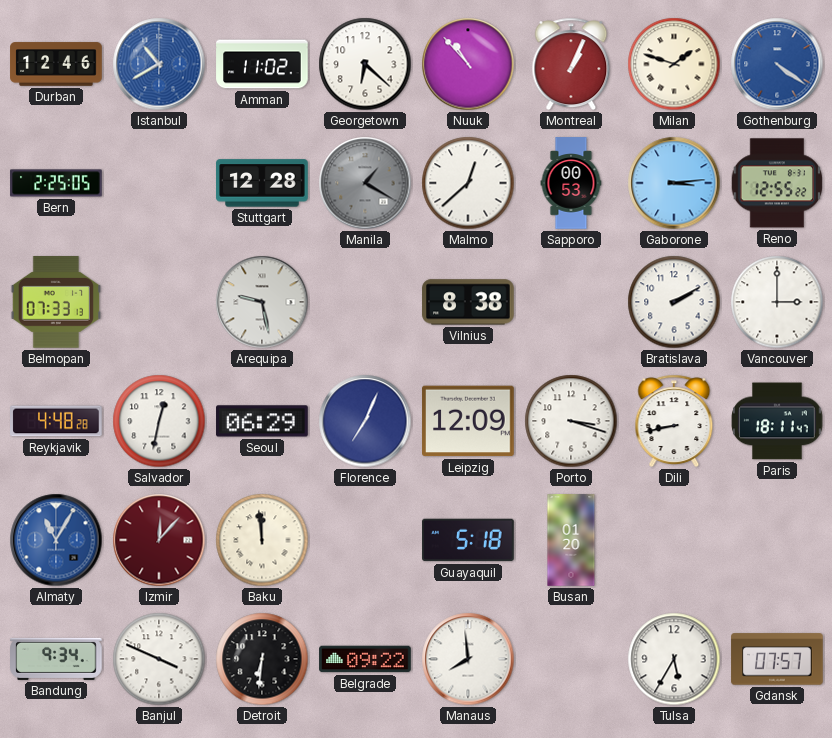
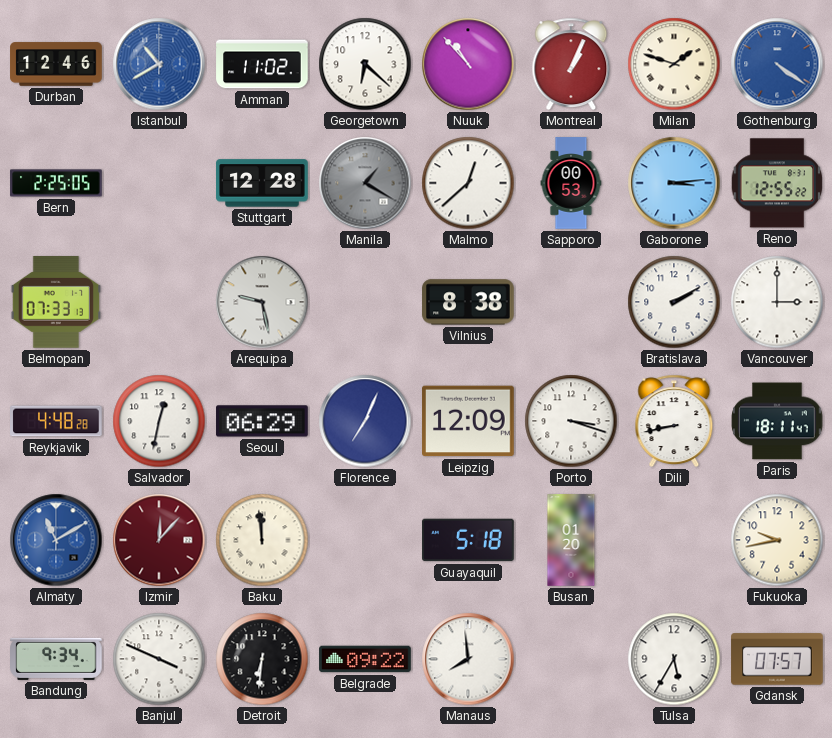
Almaty: 11:05 -> 11:10
Fukuoka: none -> 9:43
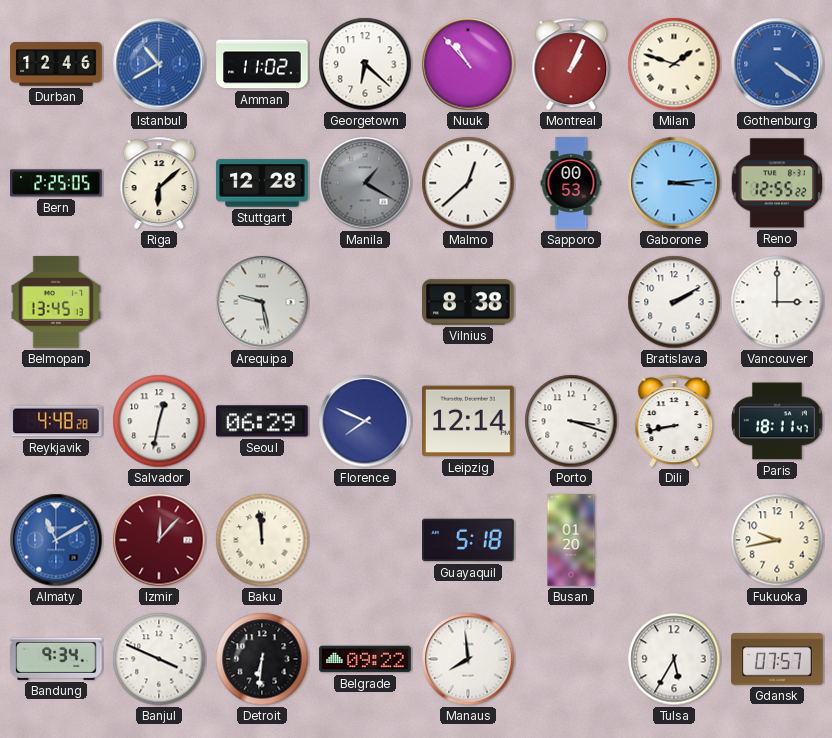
Riga: none -> 6:08
Belmopan: 07:33 -> 13:45
Florence: 7:04 -> 7:49
Leipzig: 12:09 -> 12:14
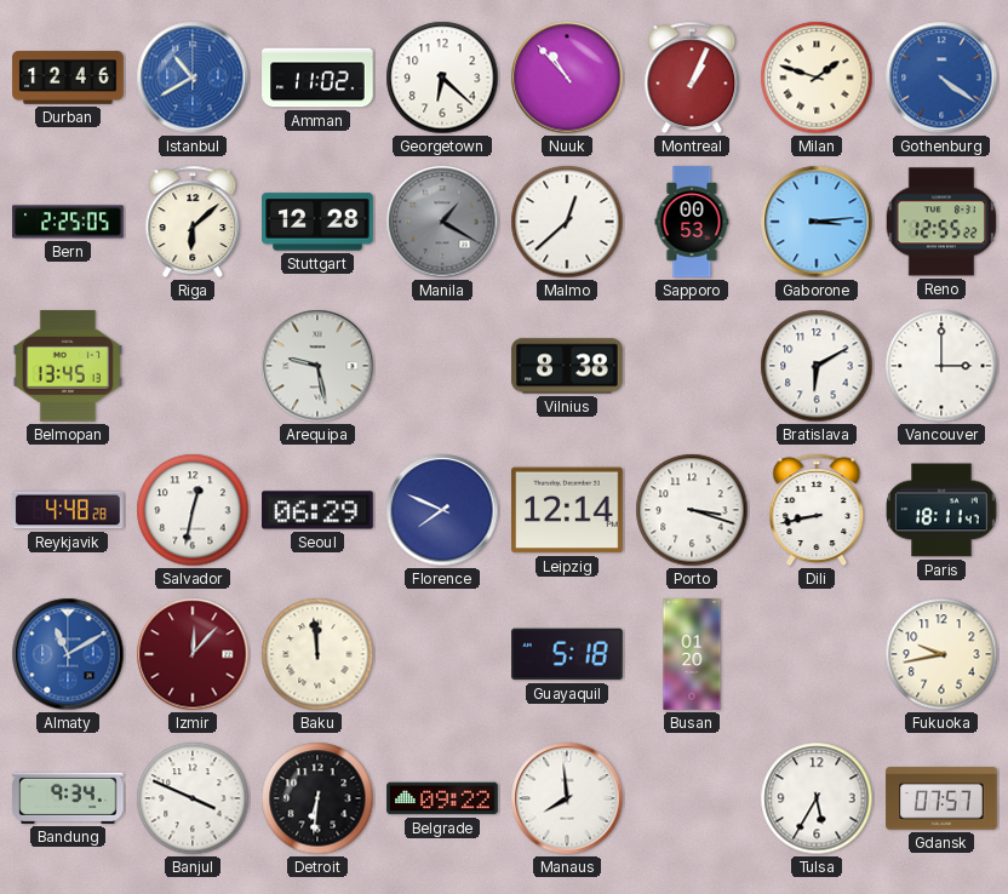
Bratislava: 2:10 -> 6:10
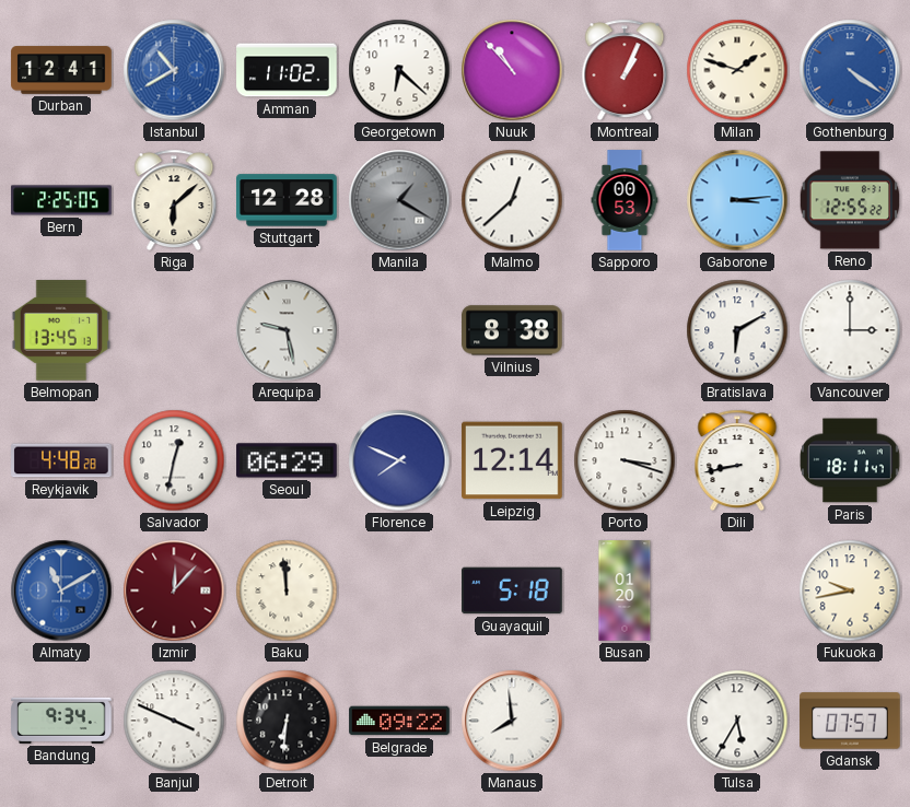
Durban: 12:46 -> 12:41
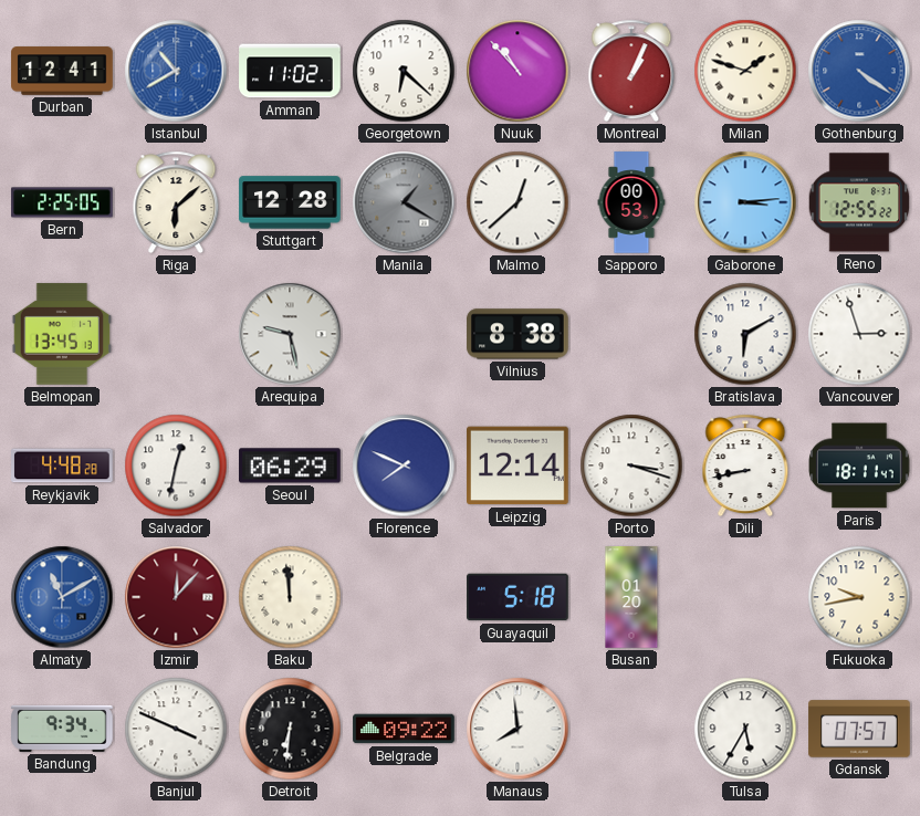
Vancouver: 3:00 -> 2:57
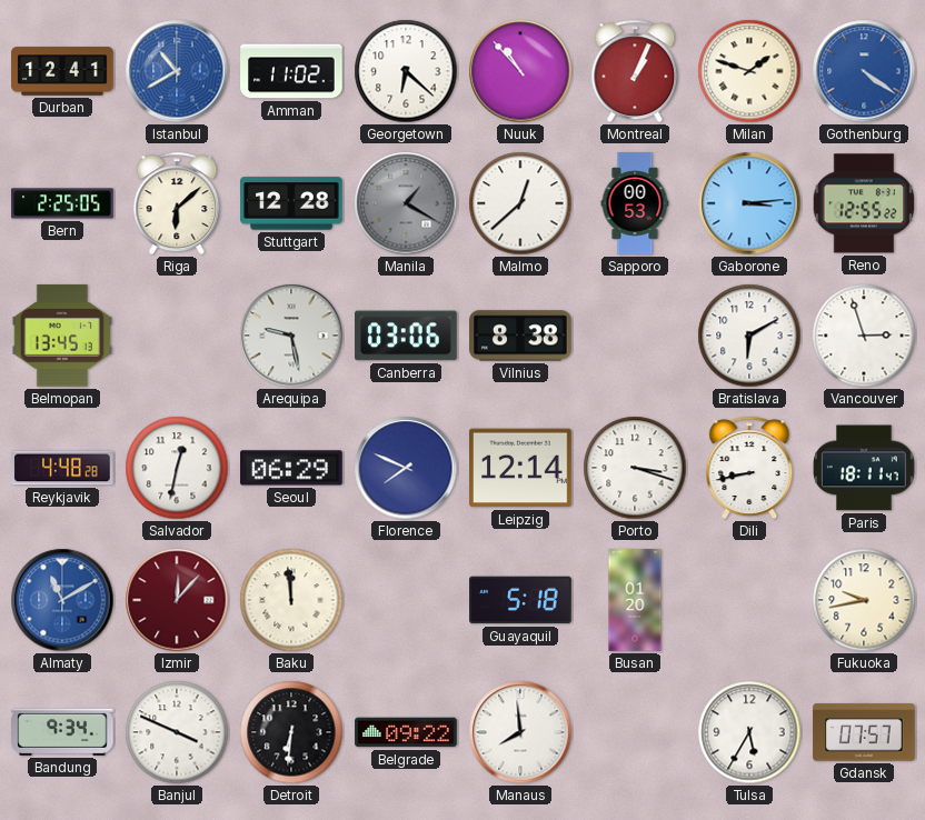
Canberra: none -> 03:06
